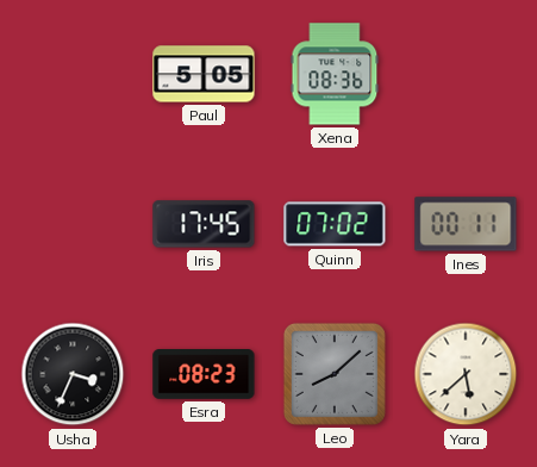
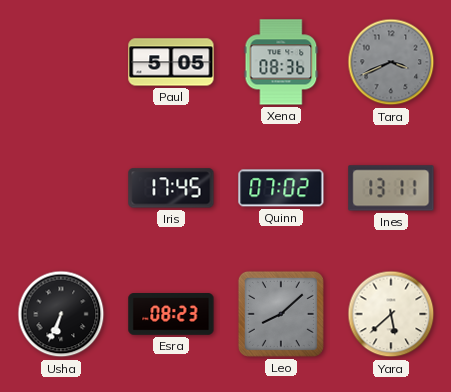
Tara: none -> 3:41
Ines: 00:11 -> 13:11
Usha: 3:34 -> 6:34
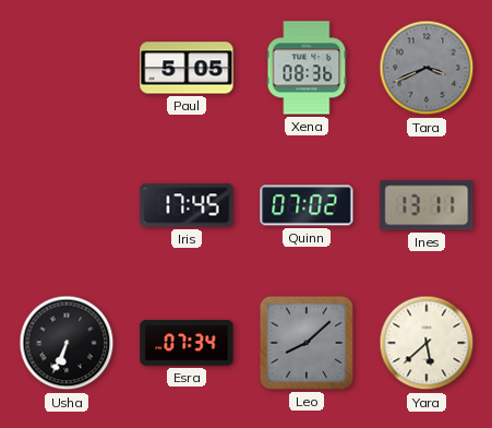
Esra: 08:23 -> 07:34
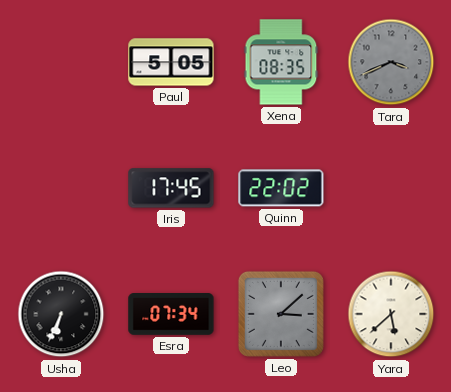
Xena: 08:36 -> 08:35
Quinn: 07:02 -> 22:02
Ines: 13:11 -> none
Leo: 8:08 -> 3:08
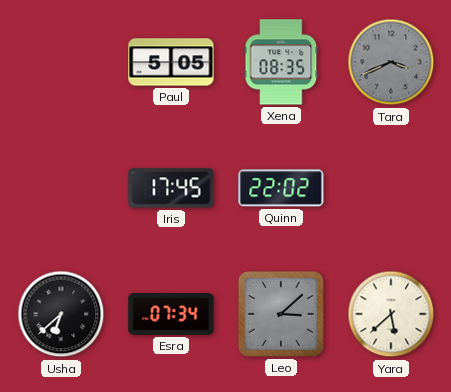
Usha: 6:34 -> 6:38
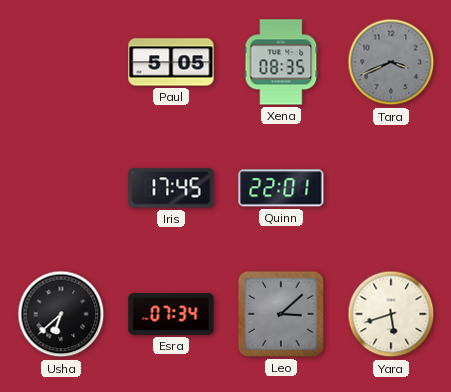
Quinn: 22:02 -> 22:01
Yara: 5:38 -> 5:42
